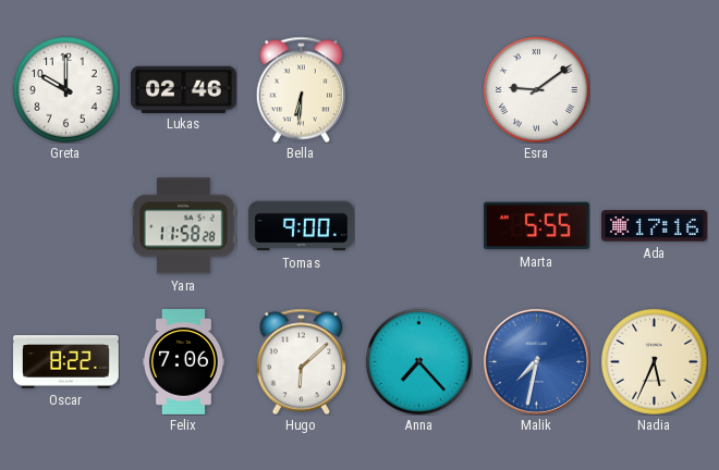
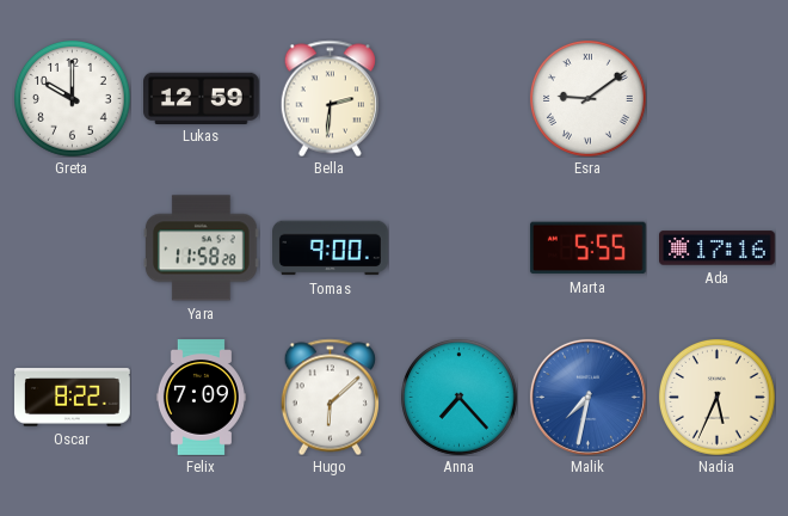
Lukas: 02:46 -> 12:59
Bella: 6:31 -> 2:31
Felix: 7:06 -> 7:09
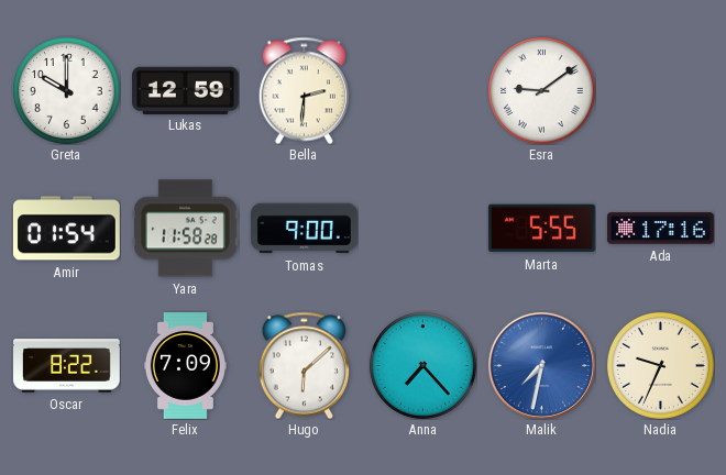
Amir: none -> 01:54
Nadia: 5:34 -> 9:34
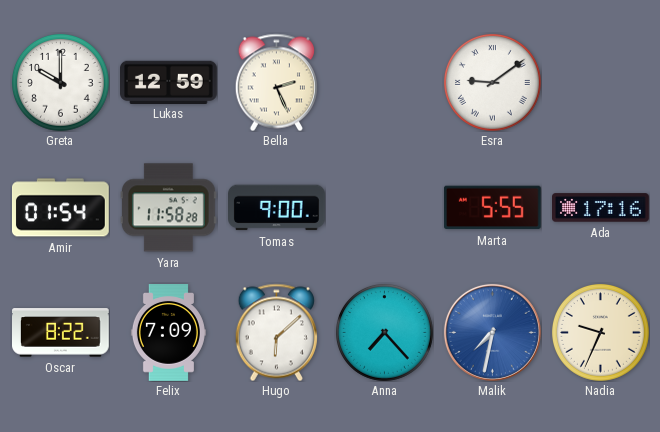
Bella: 2:31 -> 2:26
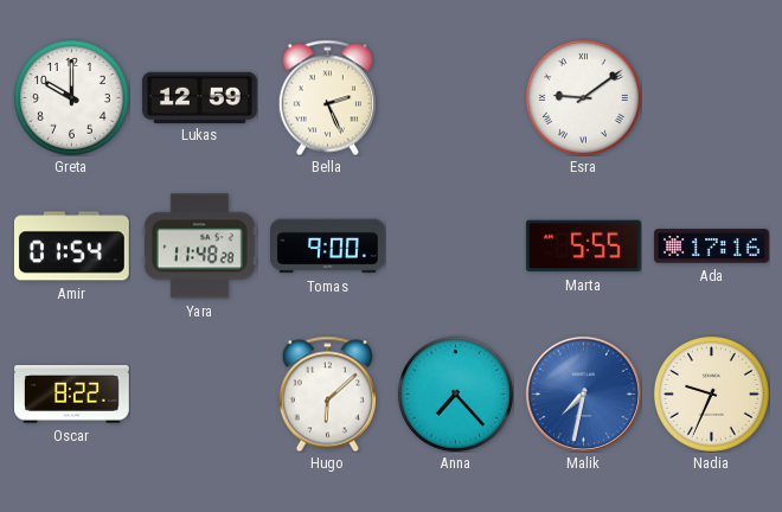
Yara: 11:58 -> 11:48
Felix: 7:09 -> none
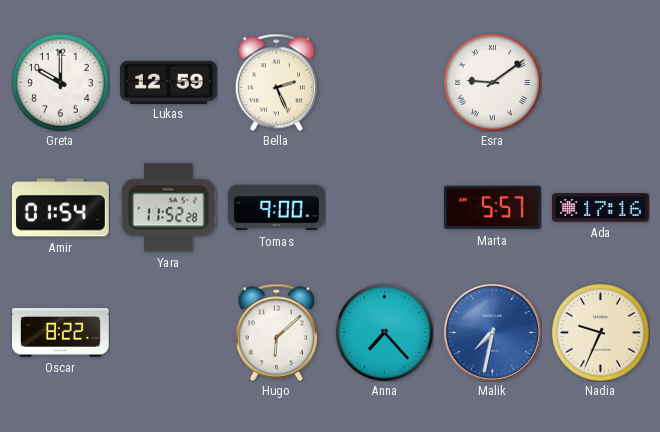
Yara: 11:48 -> 11:52
Marta: 5:55 -> 5:57
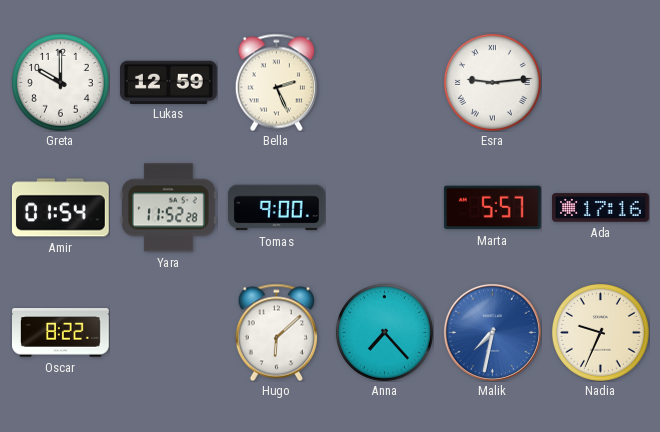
Esra: 9:09 -> 9:14
